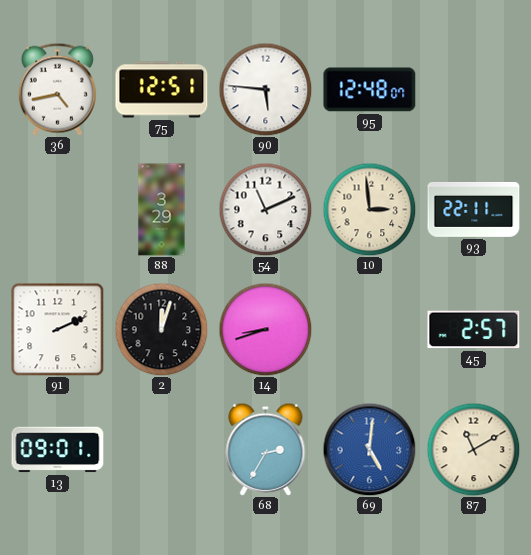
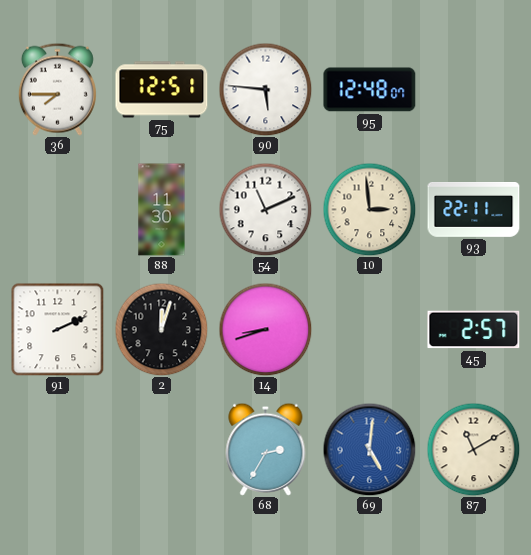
36: 4:43 -> 7:45
88: 3:29 -> 11:30
13: 09:01 -> none
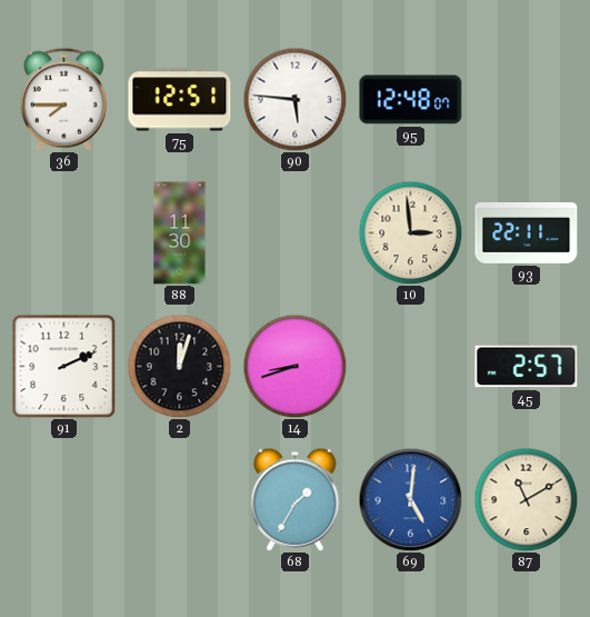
54: 11:11 -> none
68: 2:35 -> 1:35
